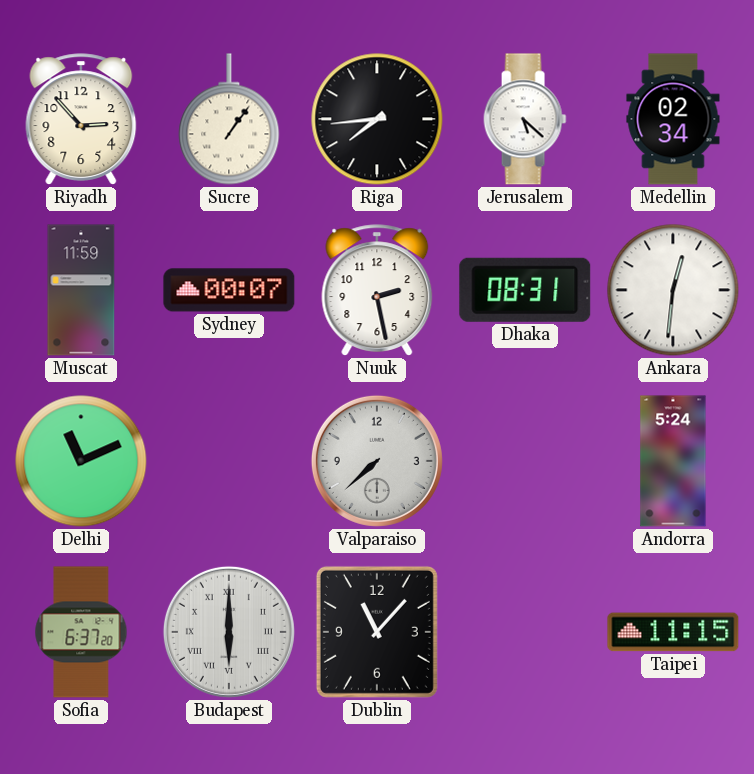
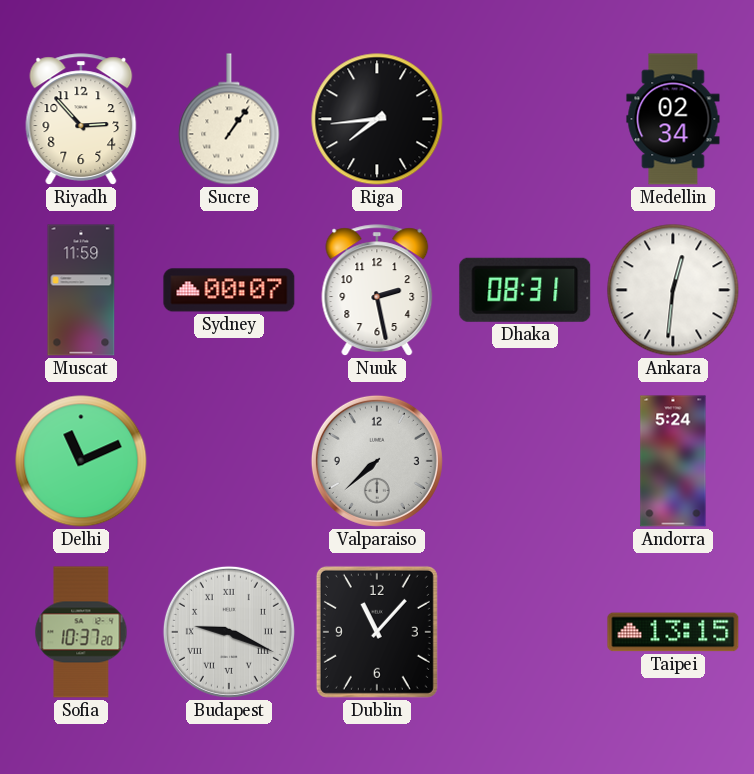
Jerusalem: 5:22 -> none
Sofia: 6:37 -> 10:37
Budapest: 6:00 -> 9:19
Taipei: 11:15 -> 13:15
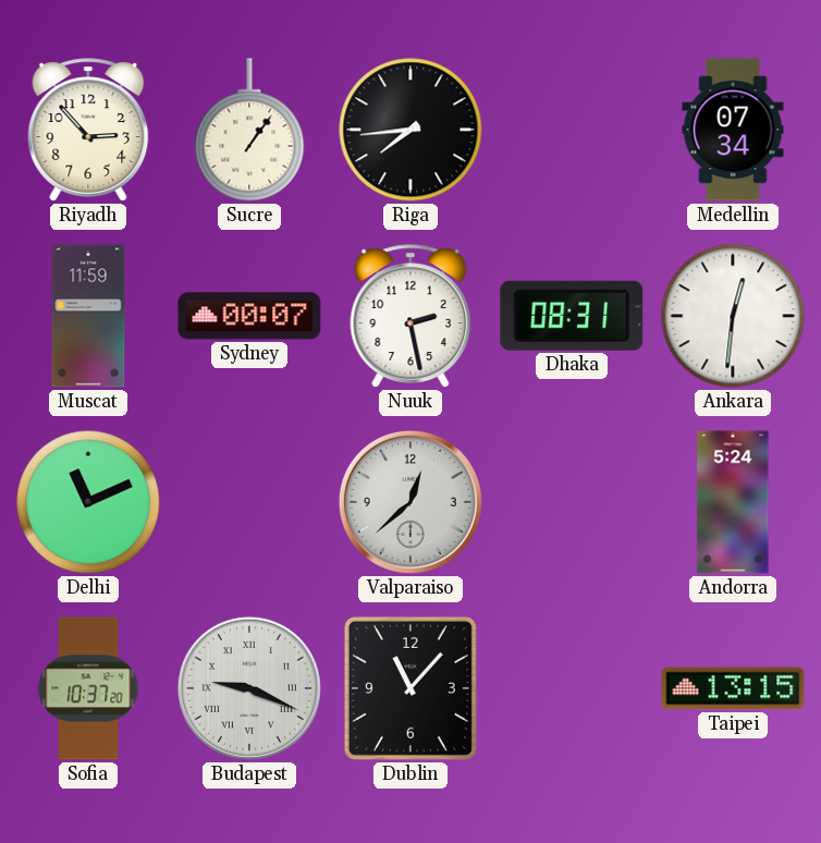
Medellin: 02:34 -> 07:34
Valparaiso: 7:38 -> 12:38
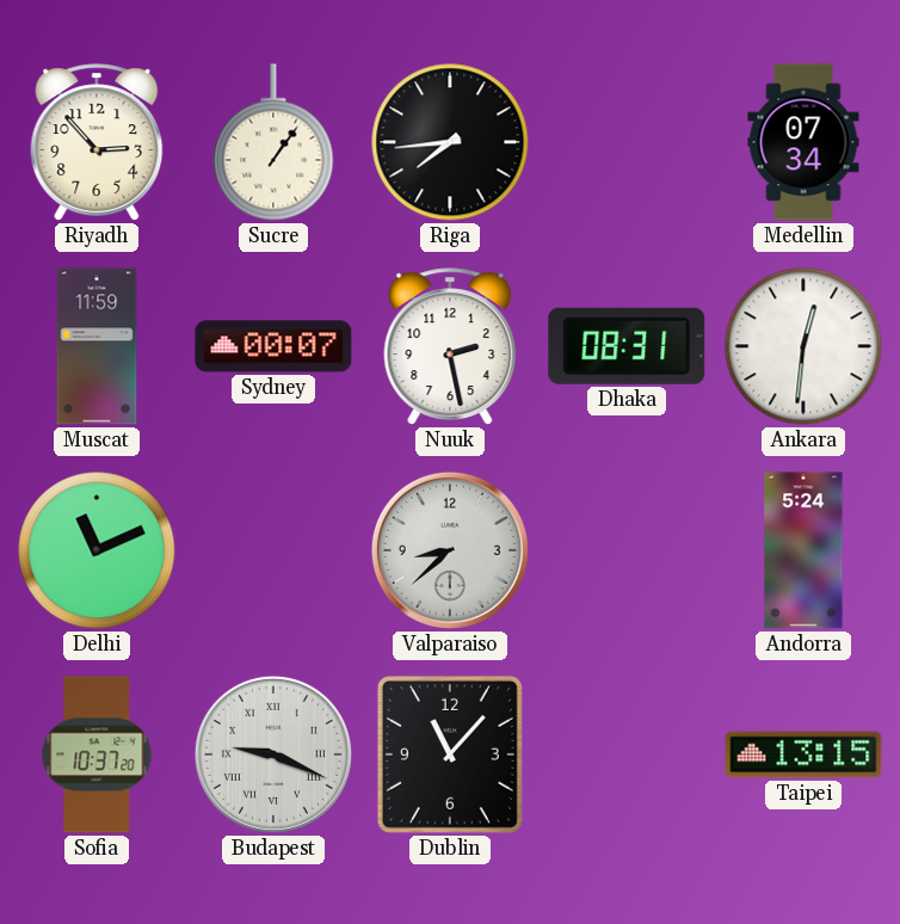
Valparaiso: 12:38 -> 8:38
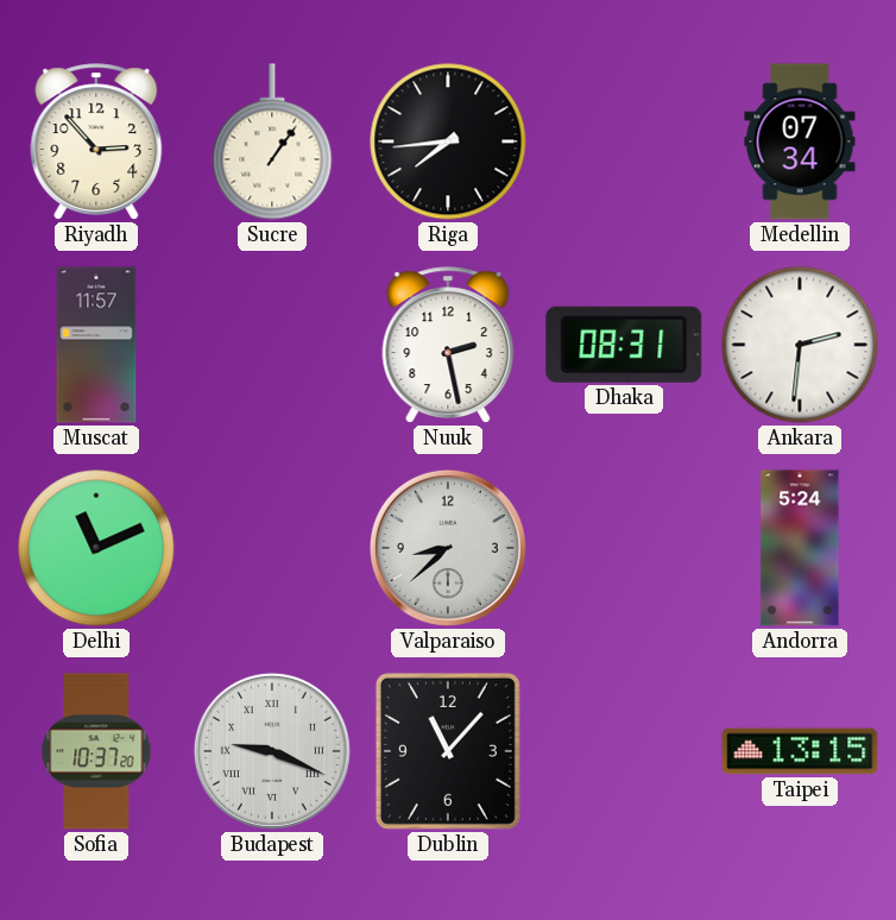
Muscat: 11:59 -> 11:57
Sydney: 00:07 -> none
Ankara: 12:31 -> 2:31
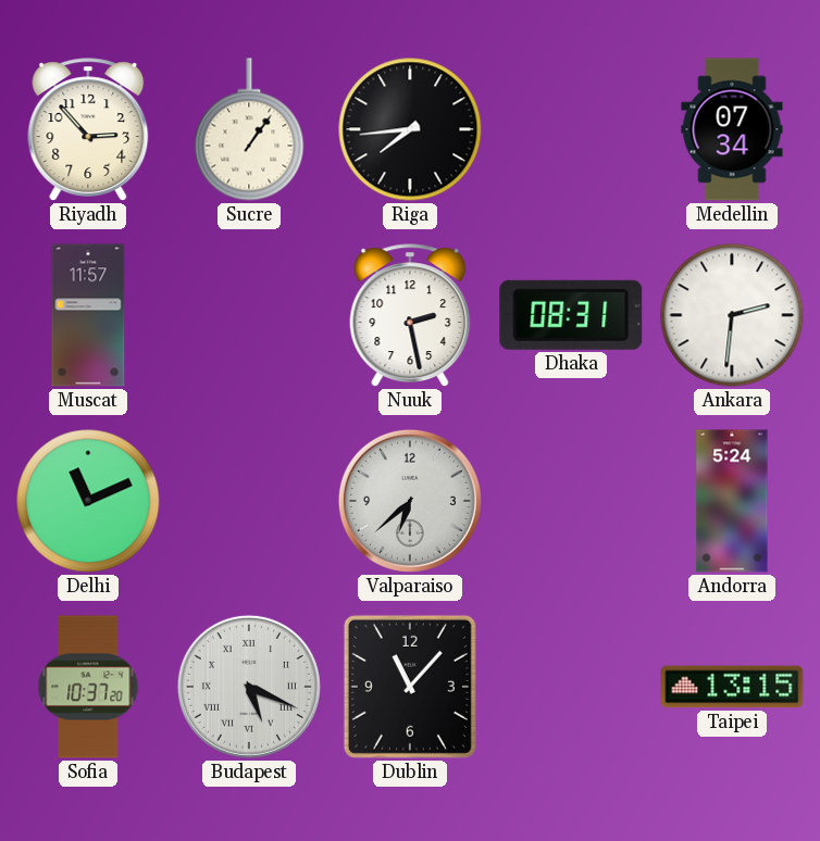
Valparaiso: 8:38 -> 6:38
Budapest: 9:19 -> 5:19
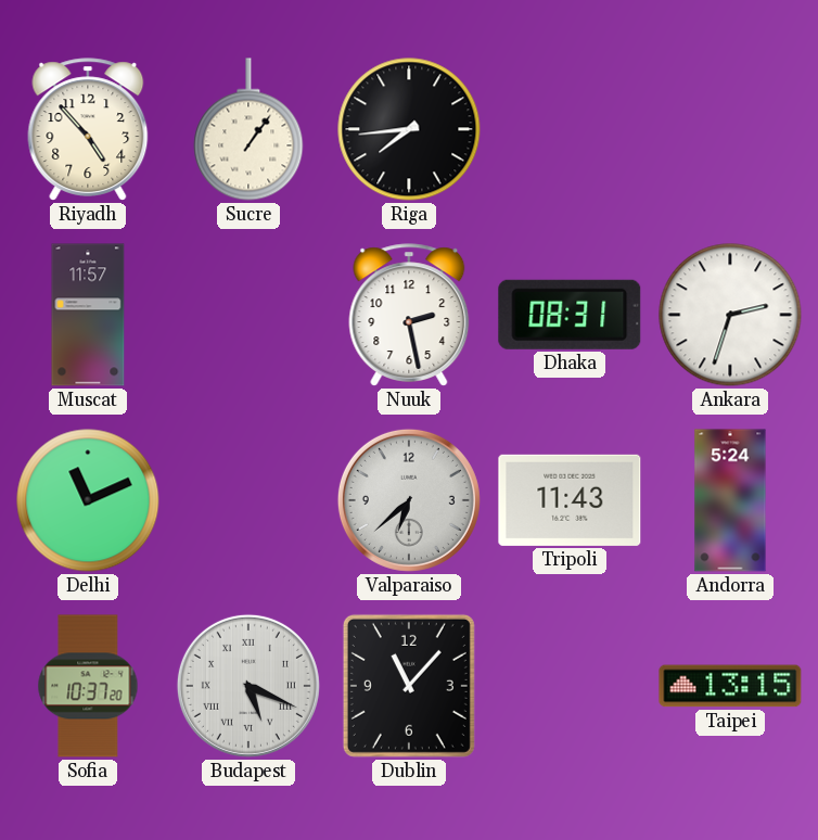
Riyadh: 2:53 -> 4:53
Medellin: 07:34 -> none
Ankara: 2:31 -> 2:33
Tripoli: none -> 11:43
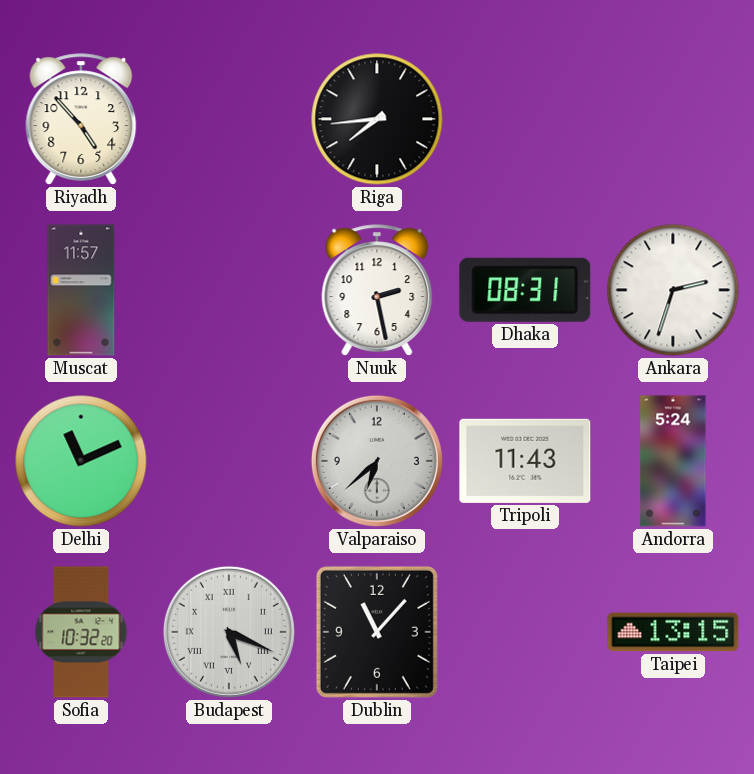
Sucre: 1:06 -> none
Sofia: 10:37 -> 10:32
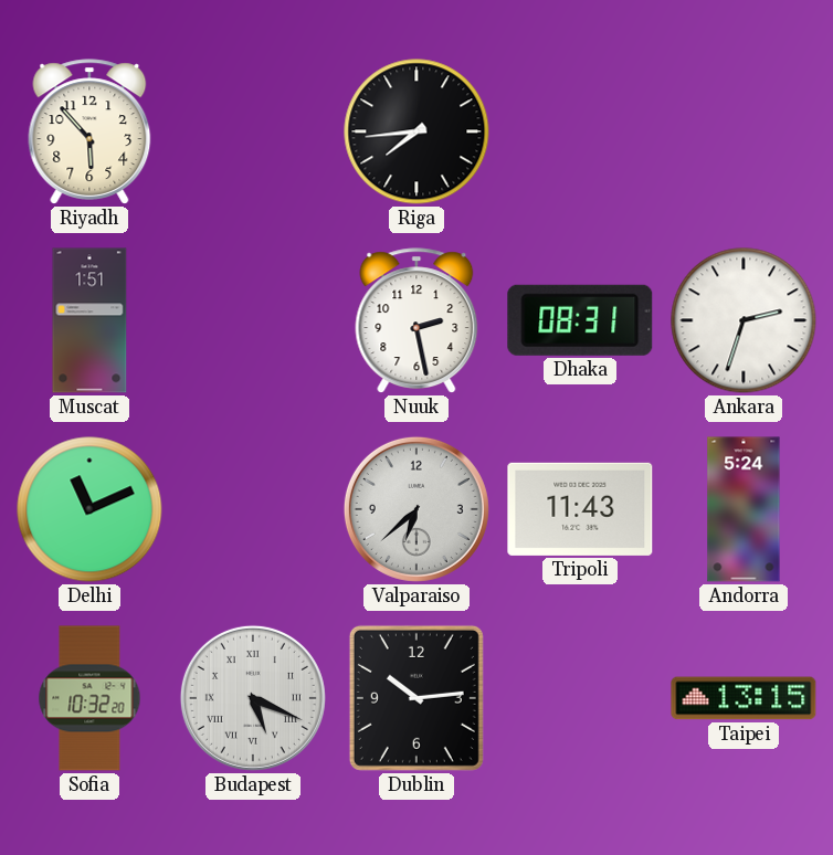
Riyadh: 4:53 -> 5:53
Muscat: 11:57 -> 1:51
Dublin: 11:07 -> 10:14
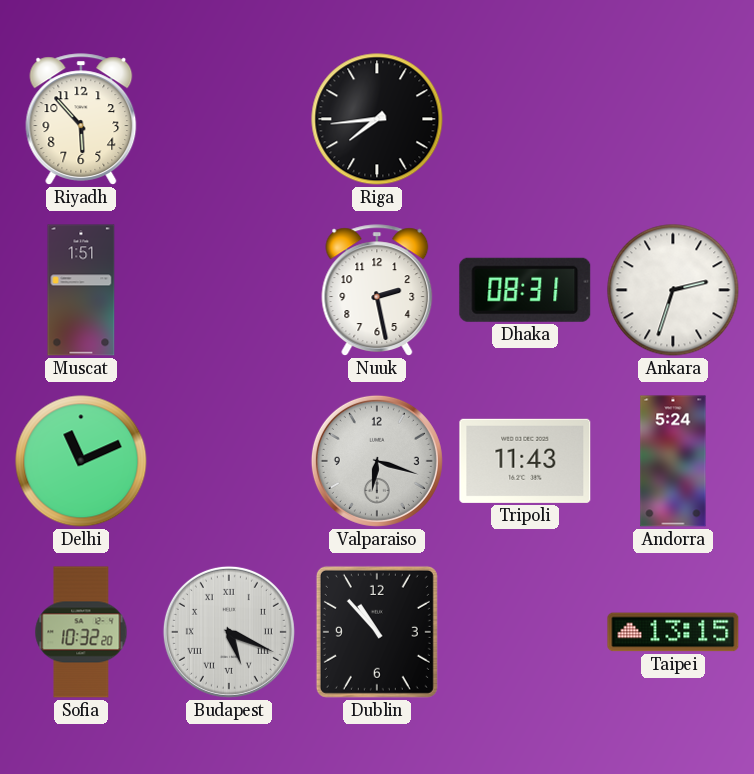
Valparaiso: 6:38 -> 6:18
Dublin: 10:14 -> 10:53
